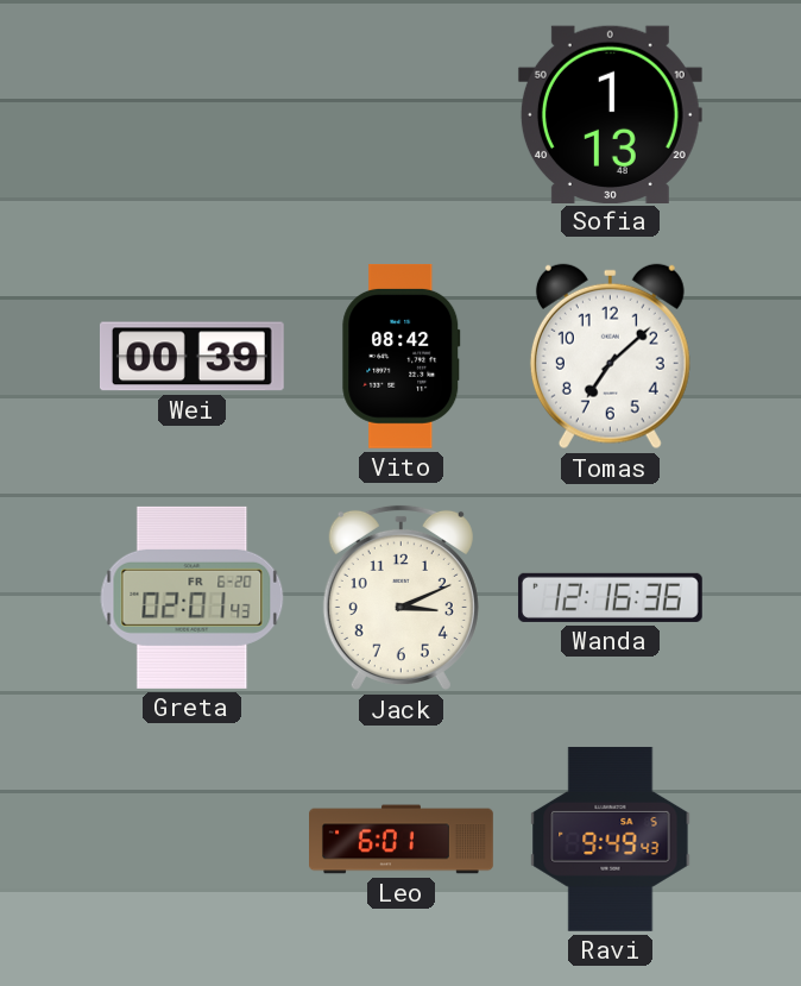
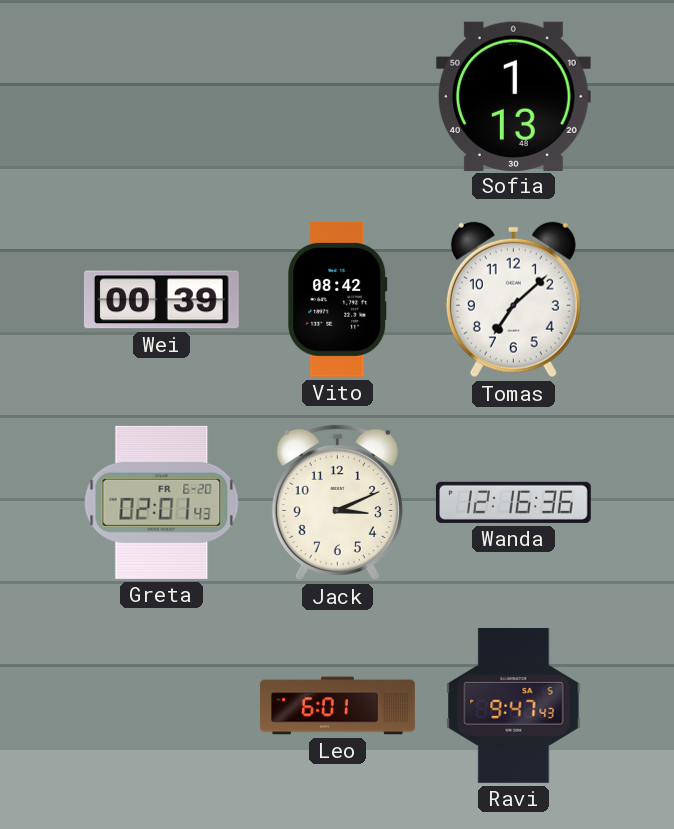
Ravi: 9:49 -> 9:47
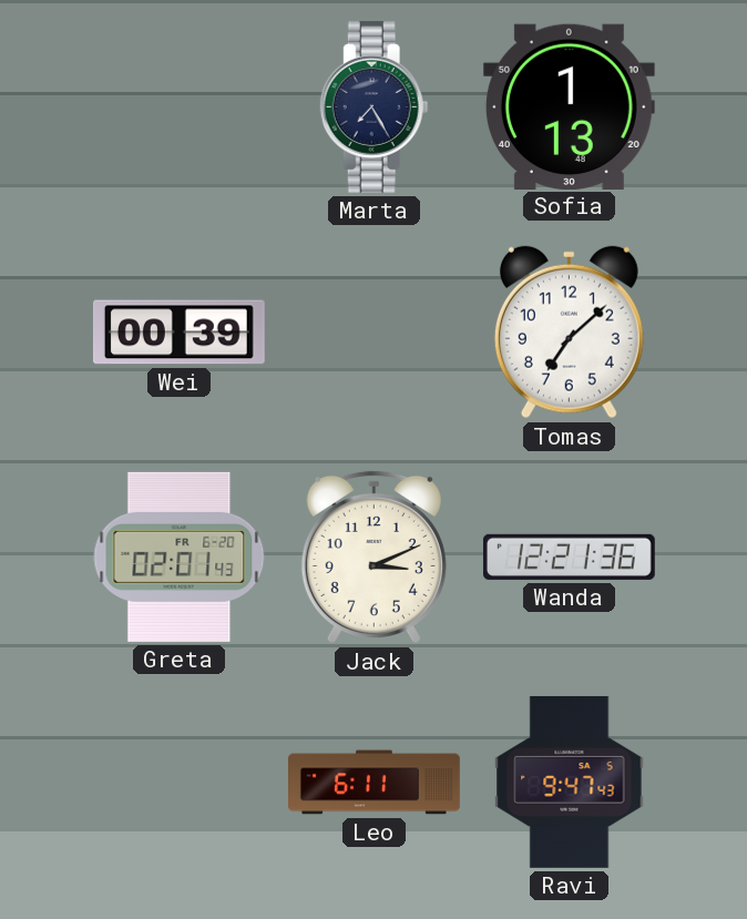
Marta: none -> 7:25
Vito: 08:42 -> none
Wanda: 12:16 -> 12:21
Leo: 6:01 -> 6:11
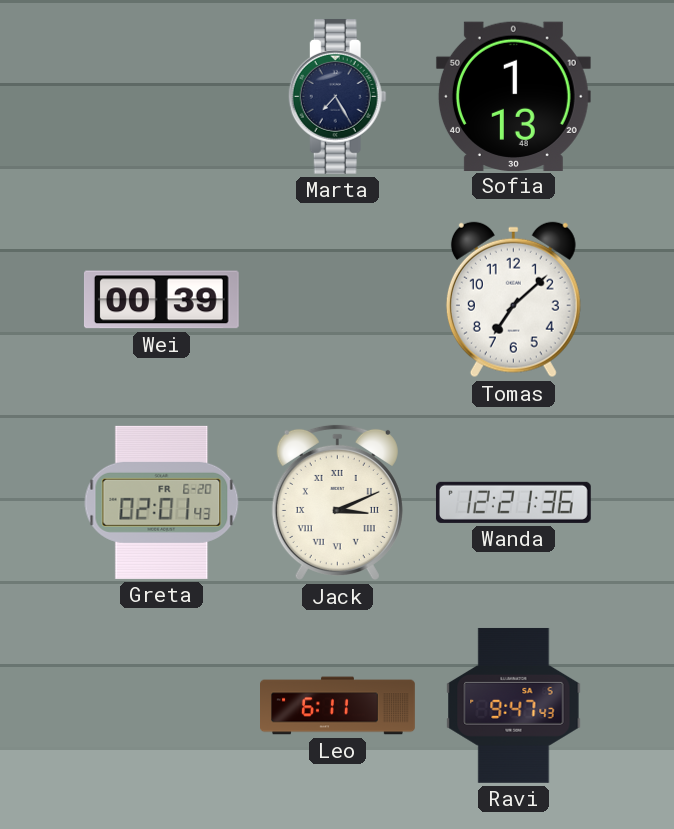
Jack numerals: Arabic -> Roman
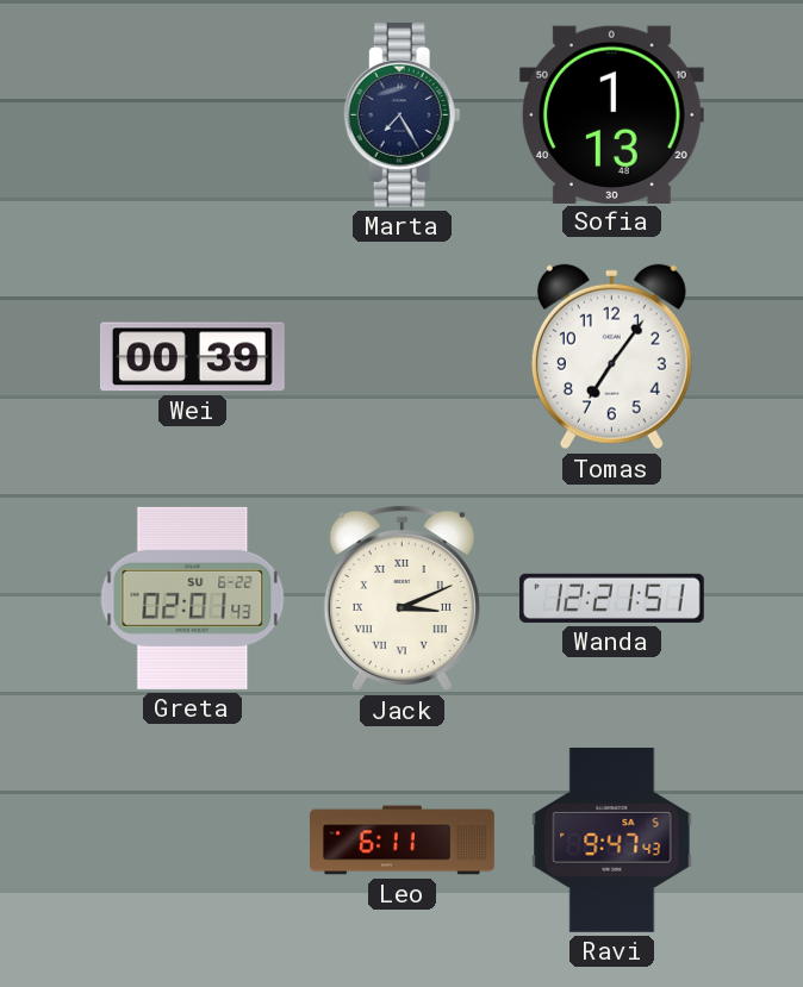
Tomas: 7:08 -> 7:06
Greta date: FR 6-20 -> SU 6-22
Wanda: 12:21:36 -> 12:21:51
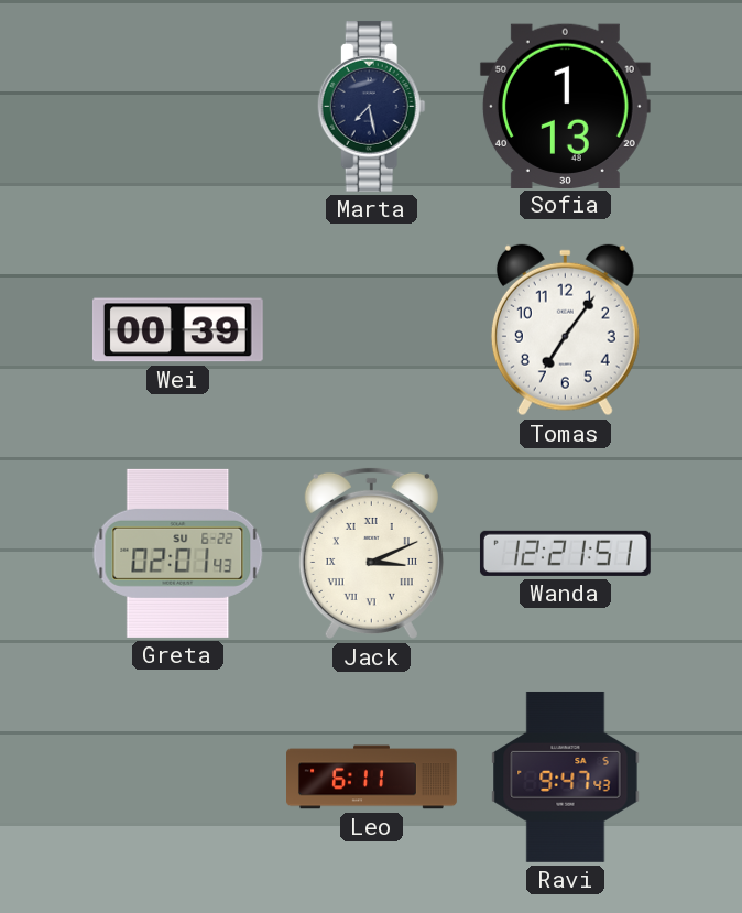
Marta: 7:25 -> 7:28
